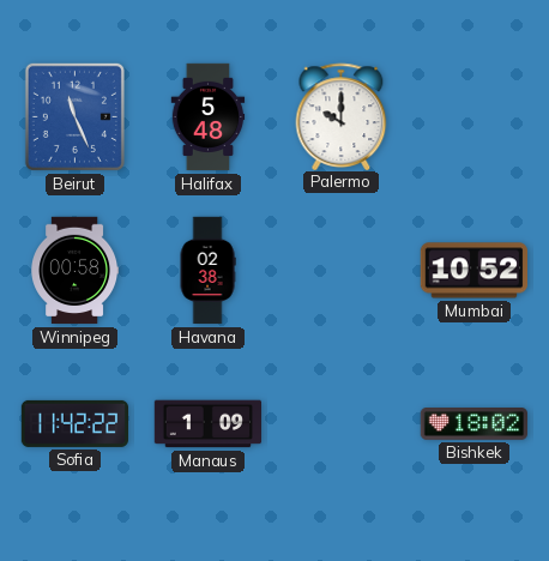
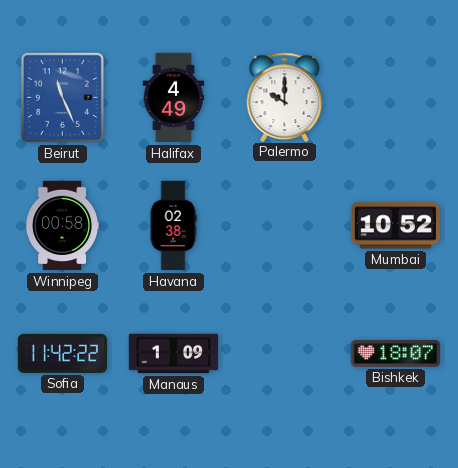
Halifax: 5:48 -> 4:49
Bishkek: 18:02 -> 18:07
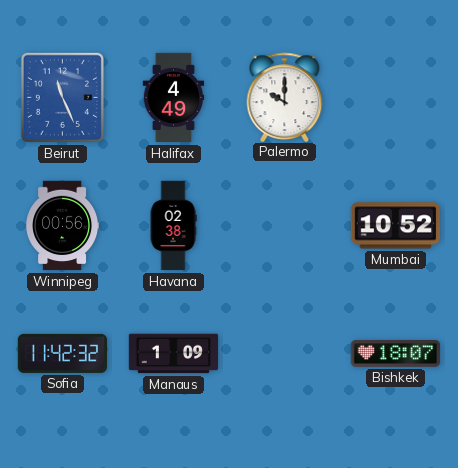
Winnipeg: 00:58 -> 00:56
Sofia: 11:42:22 -> 11:42:32
